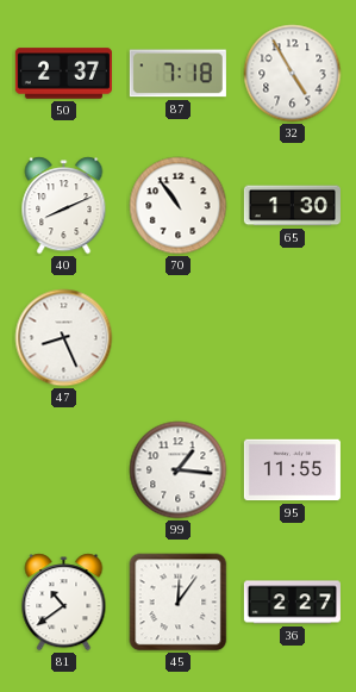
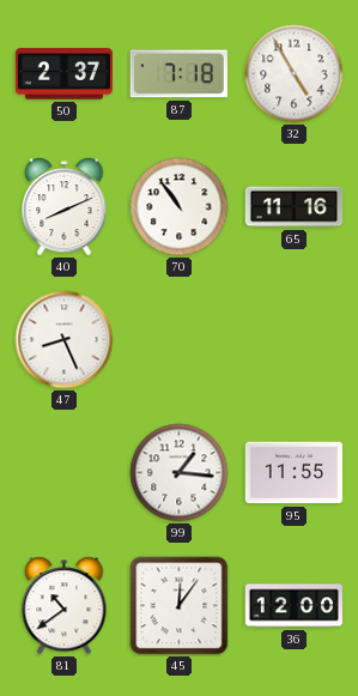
65: 1:30 -> 11:16
36: 2:27 -> 12:00
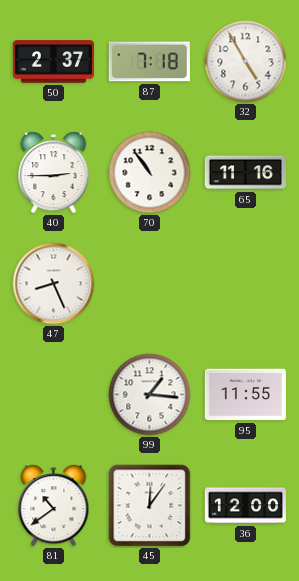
40: 8:11 -> 2:45
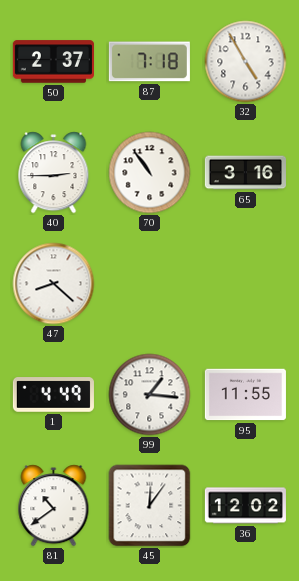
65: 11:16 -> 3:16
47: 8:26 -> 8:22
1: none -> 4:49
36: 12:00 -> 12:02
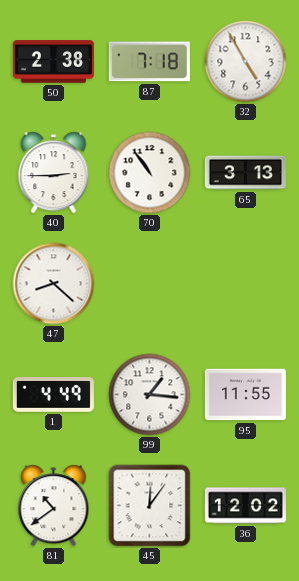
50: 2:37 -> 2:38
65: 3:16 -> 3:13
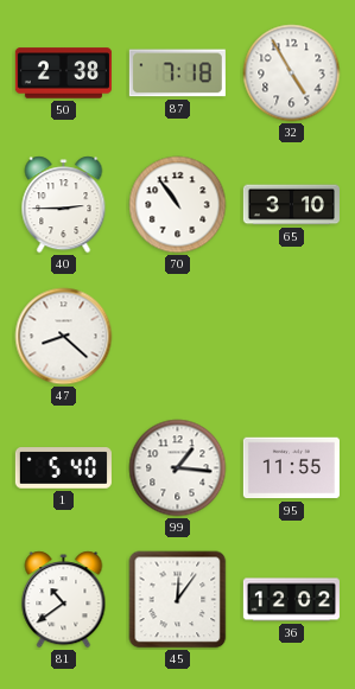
65: 3:13 -> 3:10
1: 4:49 -> 5:40
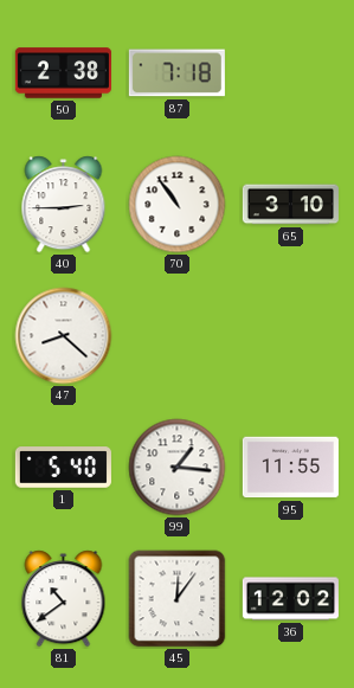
32: 4:55 -> none
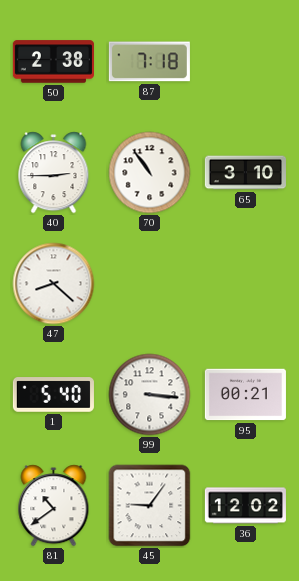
99: 1:16 -> 3:16
95: 11:55 -> 00:21
45: 12:06 -> 9:06
